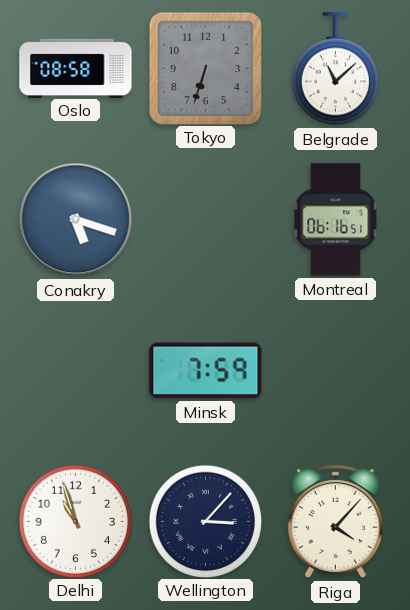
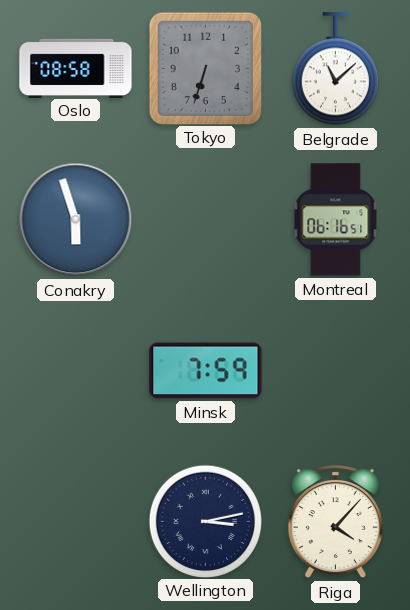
Conakry: 5:18 -> 5:57
Delhi: 10:57 -> none
Wellington: 3:07 -> 3:13
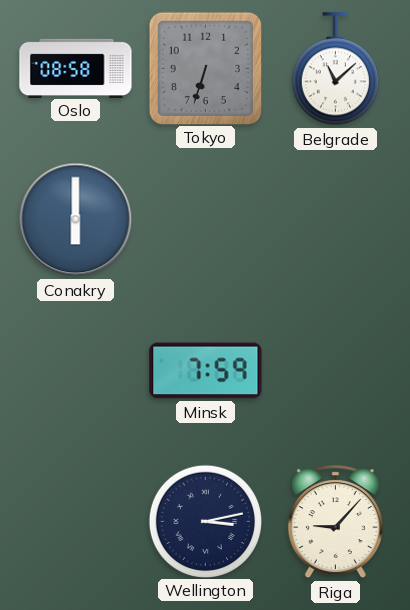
Conakry: 5:57 -> 6:00
Montreal: 06:16 -> none
Riga: 4:07 -> 9:07
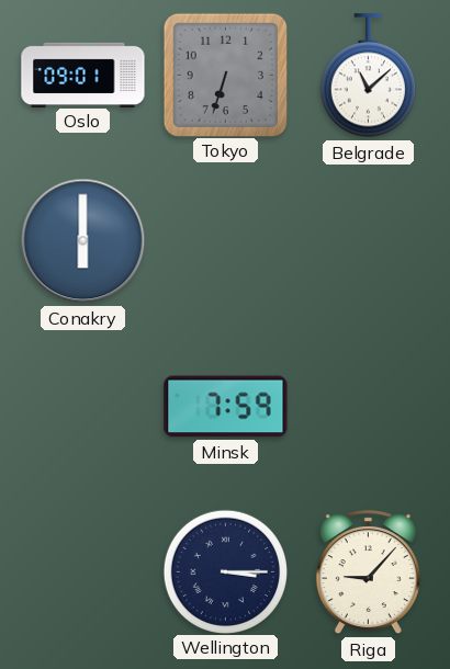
Oslo: 08:58 -> 09:01
Wellington: 3:13 -> 3:15
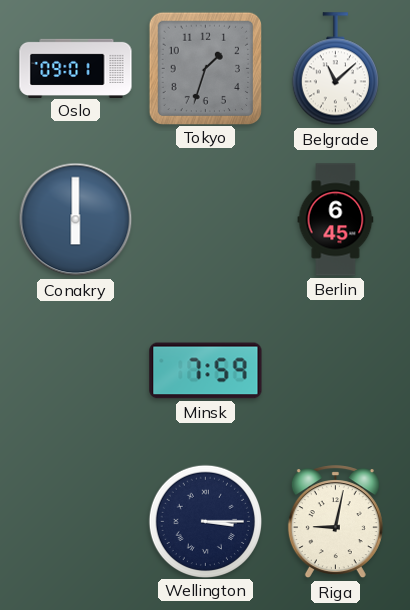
Tokyo: 6:33 -> 1:33
Berlin: none -> 6:45
Riga: 9:07 -> 9:02
